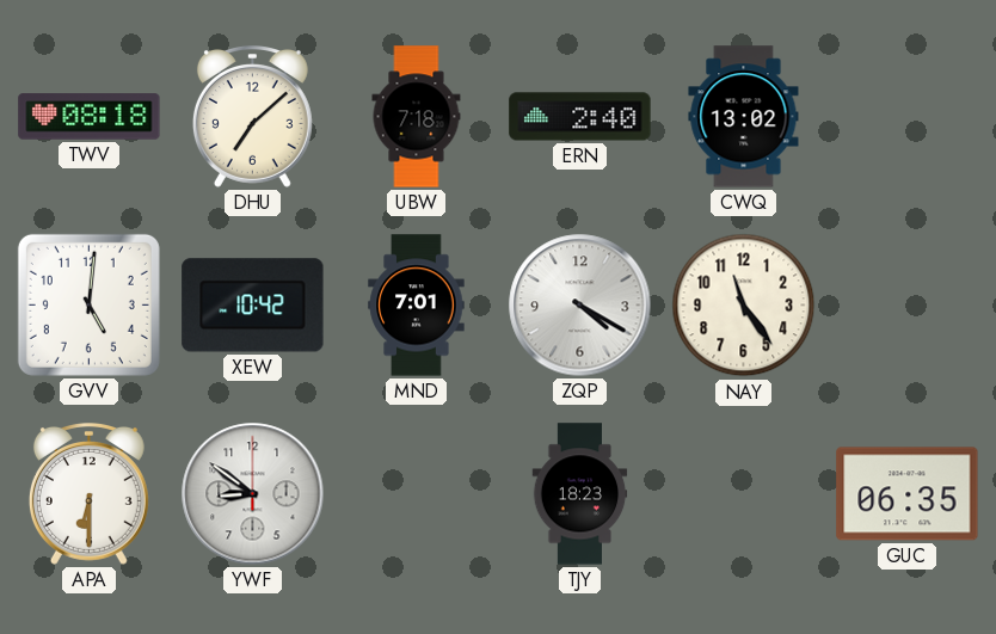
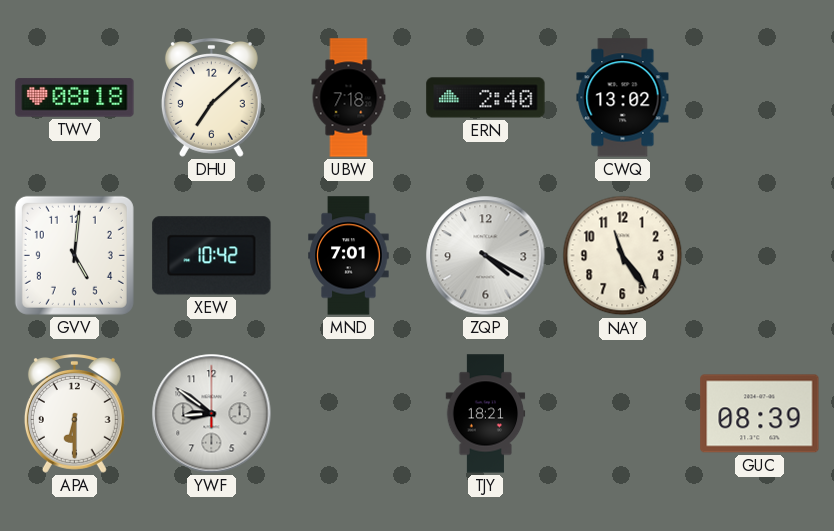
TJY: 18:23 -> 18:21
GUC: 06:35 -> 08:39
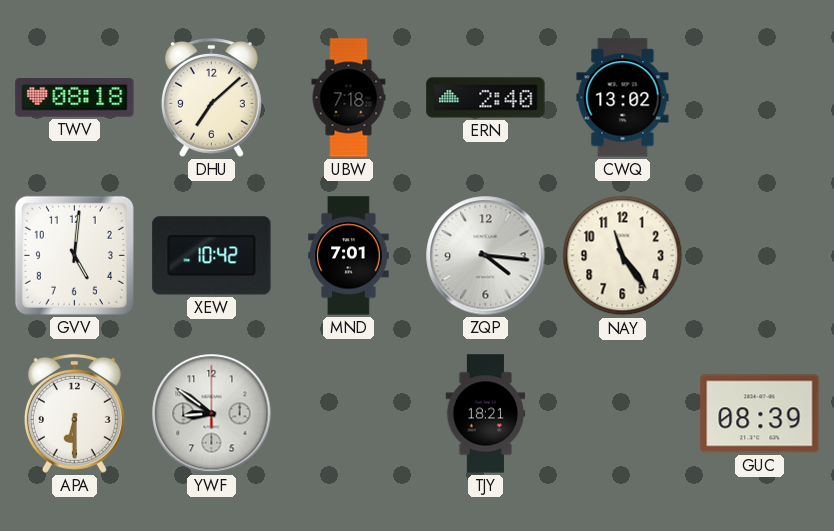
ZQP: 4:20 -> 4:16
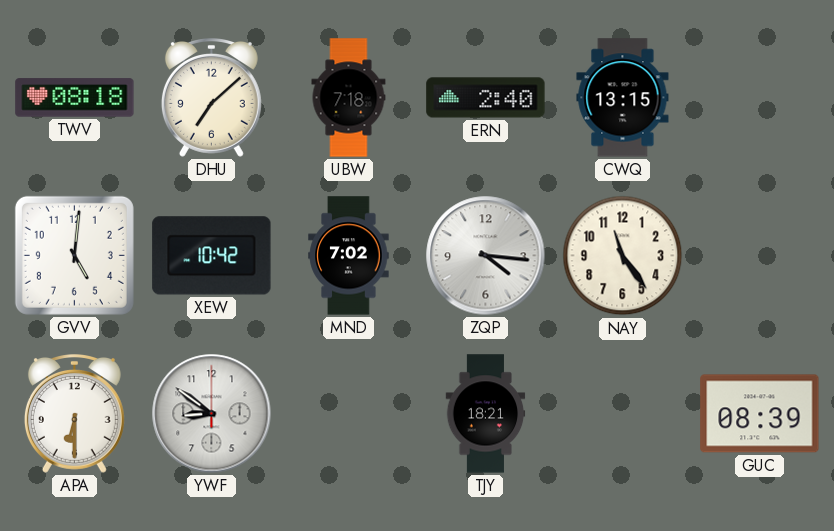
CWQ: 13:02 -> 13:15
MND: 7:01 -> 7:02
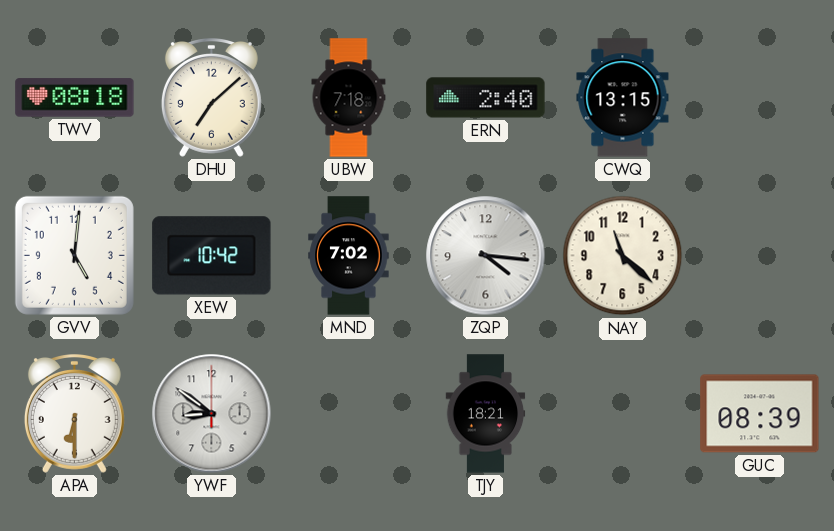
NAY: 11:24 -> 11:22
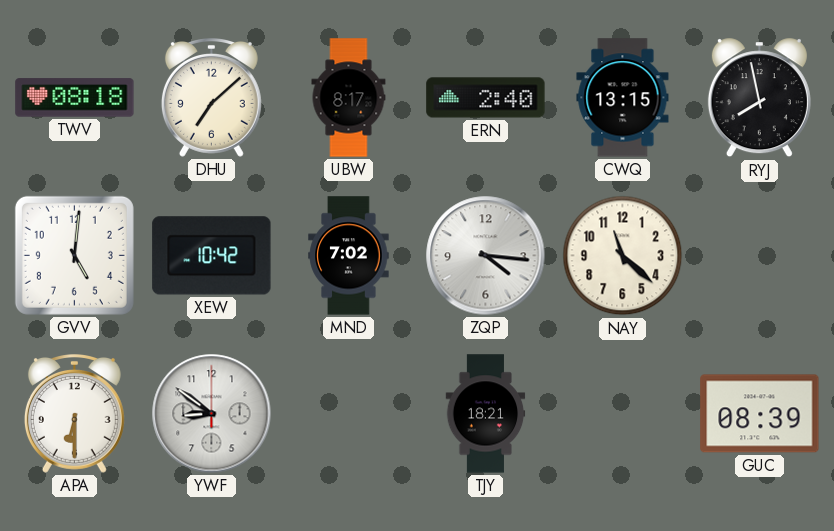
UBW: 7:18 -> 8:17
RYJ: none -> 7:58
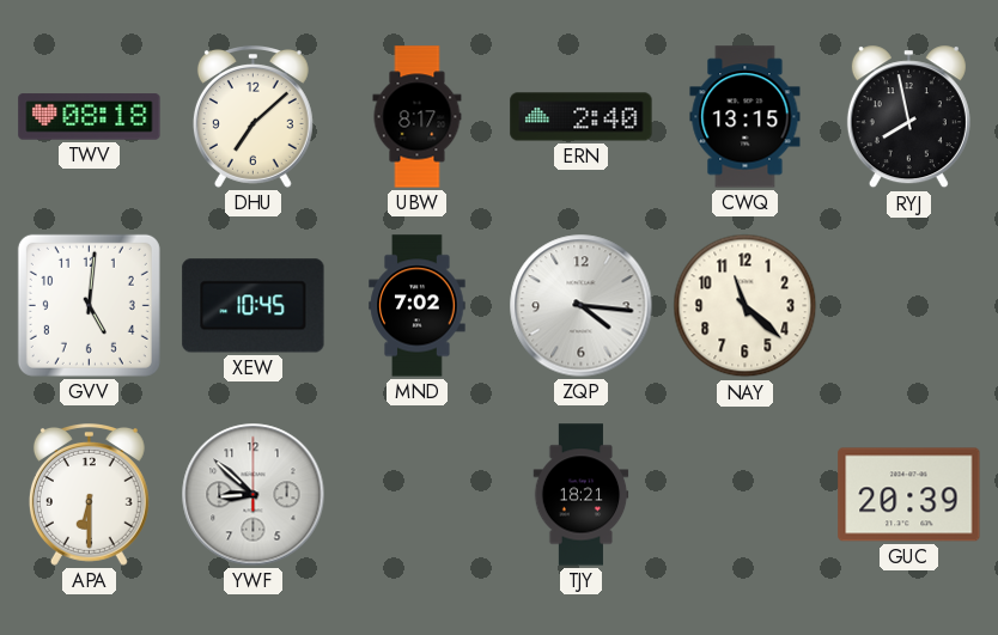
XEW: 10:42 -> 10:45
YWF: 8:51 -> 8:52
GUC: 08:39 -> 20:39
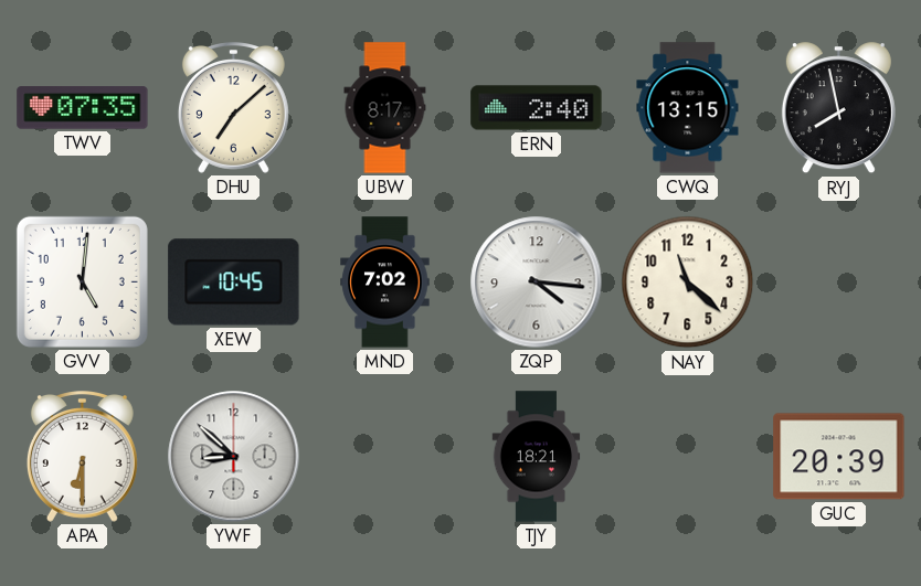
TWV: 08:18 -> 07:35
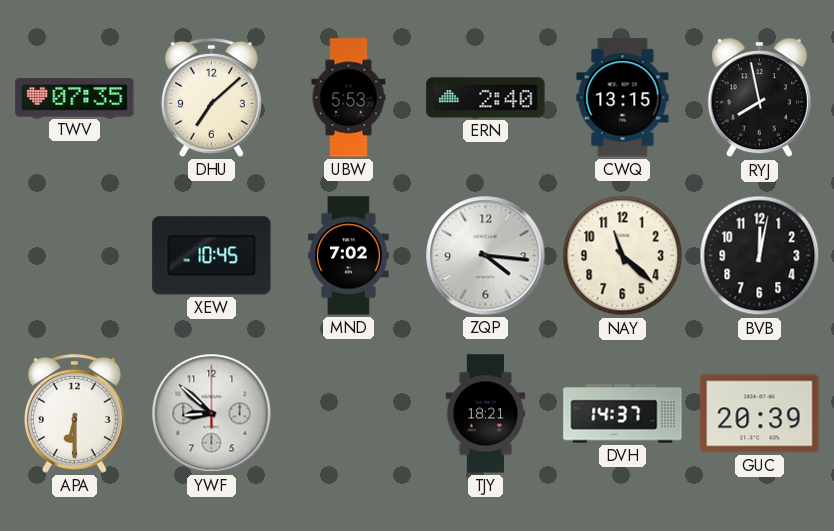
UBW: 8:17 -> 5:53
GVV: 5:01 -> none
BVB: none -> 12:02
DVH: none -> 14:37
